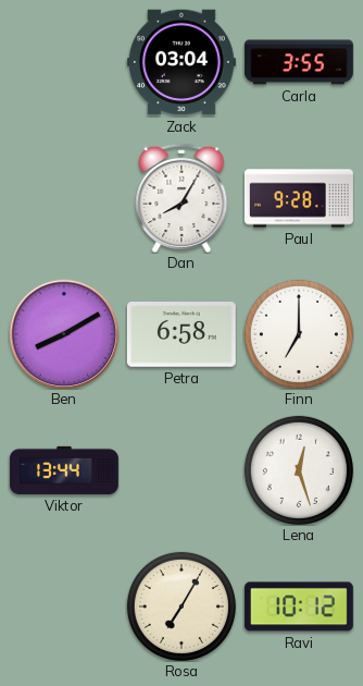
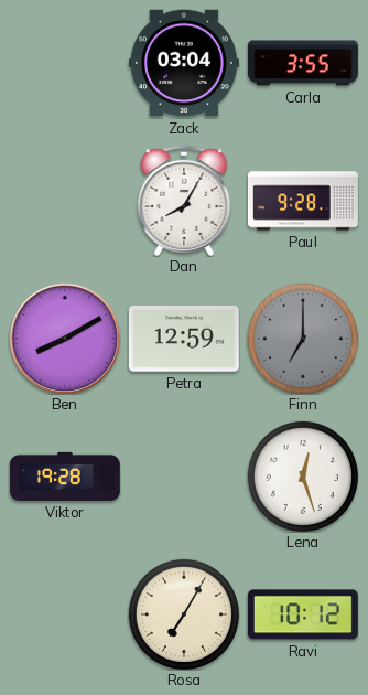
Petra: 6:58 -> 12:59
Finn dial: white -> grey
Viktor: 13:44 -> 19:28
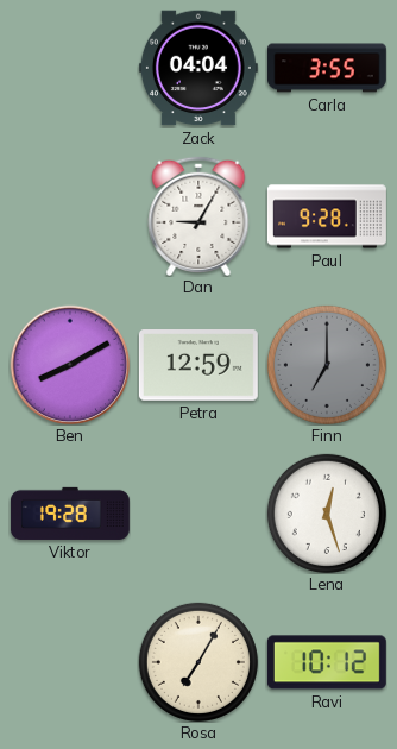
Zack: 03:04 -> 04:04
Dan: 8:05 -> 9:05
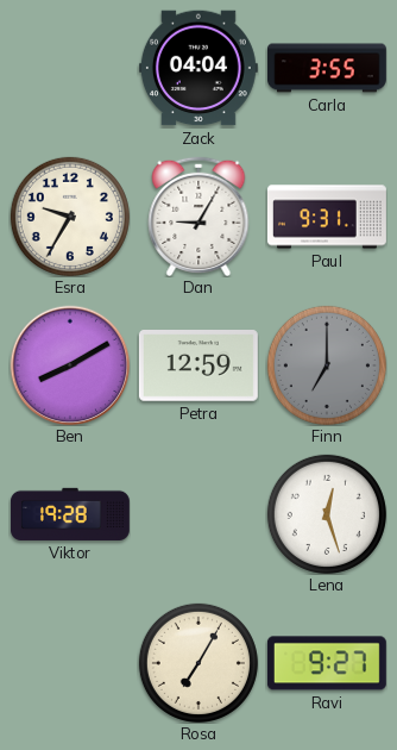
Esra: none -> 9:35
Paul: 9:28 -> 9:31
Ravi: 10:12 -> 9:27
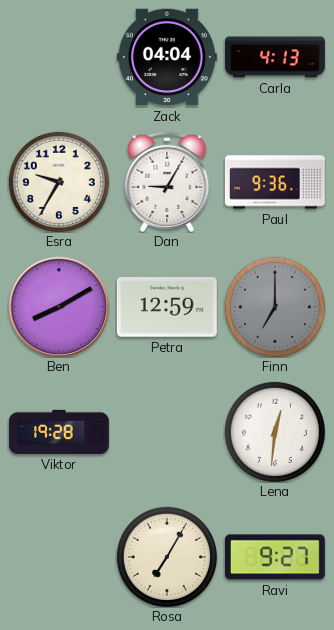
Carla: 3:55 -> 4:13
Paul: 9:31 -> 9:36
Lena: 12:27 -> 12:31
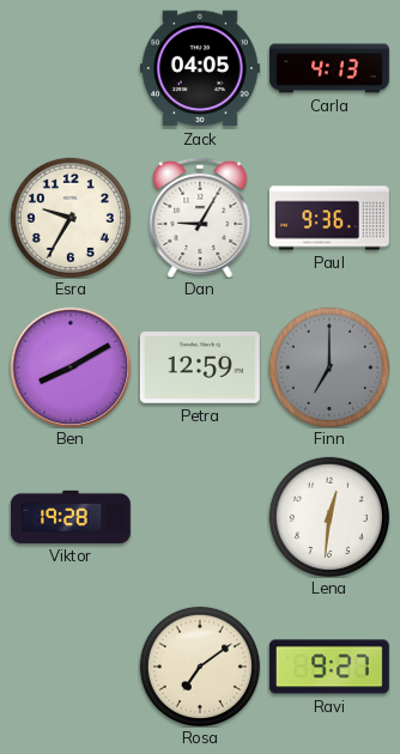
Zack: 04:04 -> 04:05
Rosa: 7:05 -> 7:09
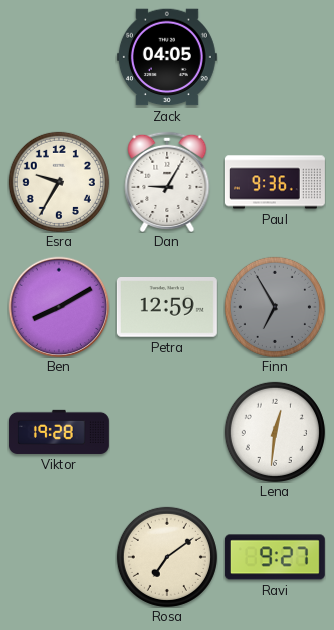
Carla: 4:13 -> none
Finn: 7:00 -> 6:55
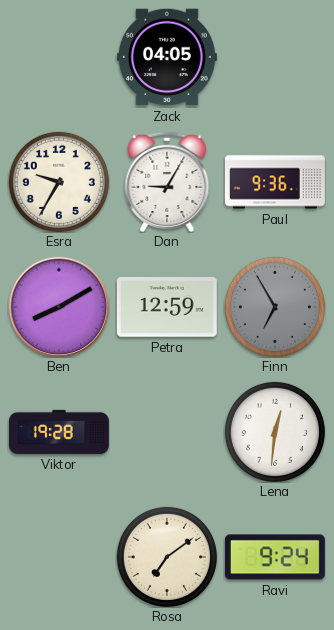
Ravi: 9:27 -> 9:24
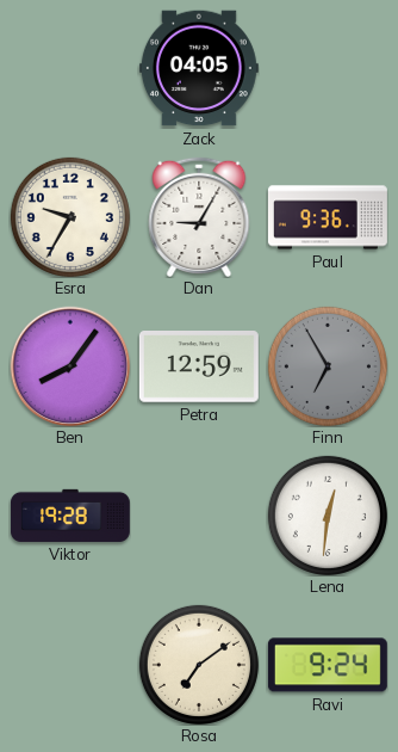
Ben: 8:10 -> 8:06
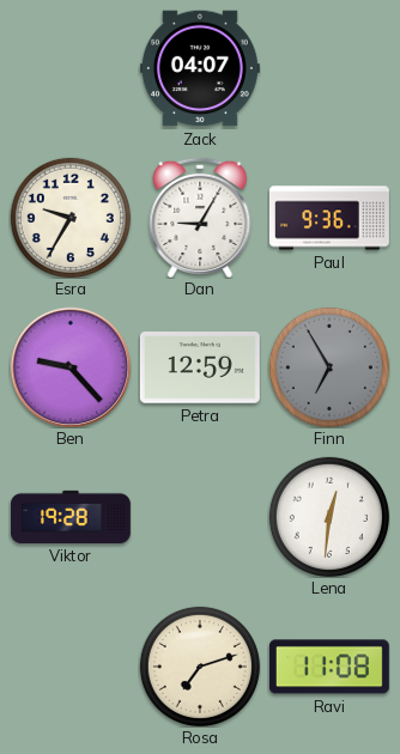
Zack: 04:05 -> 04:07
Ben: 8:06 -> 9:23
Rosa: 7:09 -> 7:12
Ravi: 9:24 -> 11:08
